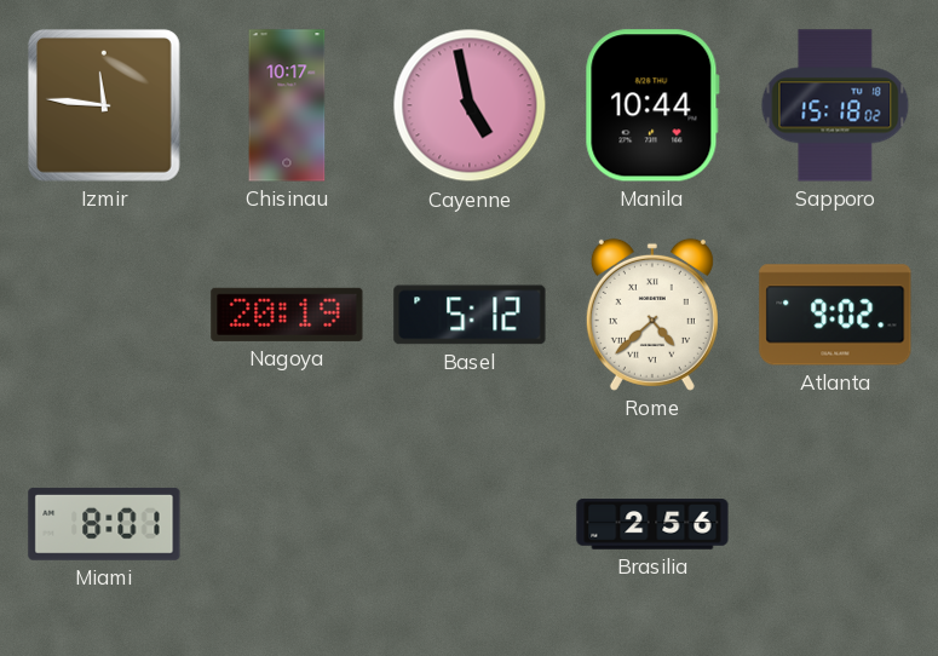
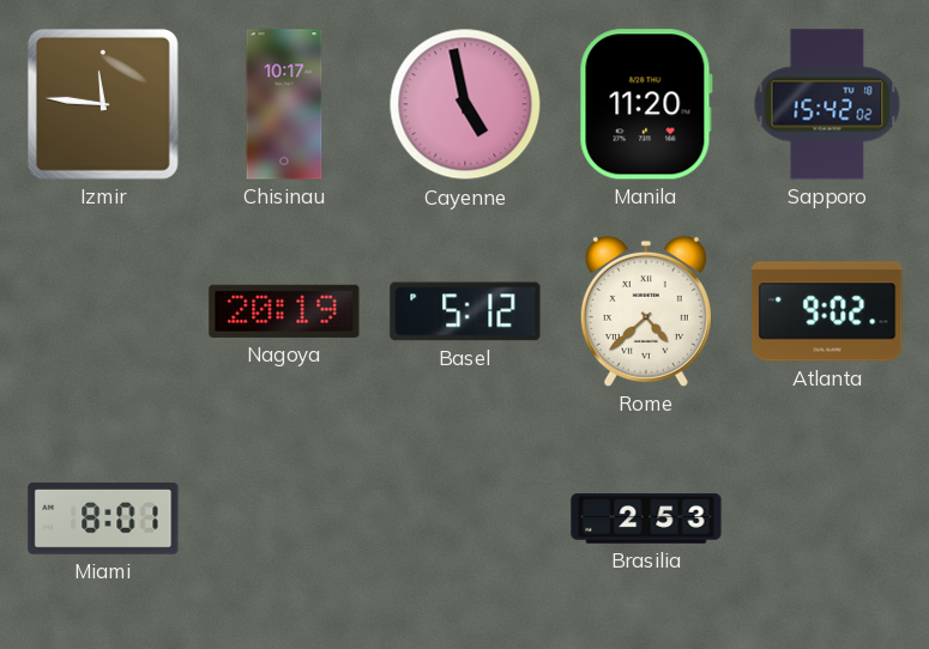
Manila: 10:44 -> 11:20
Sapporo: 15:18 -> 15:42
Brasilia: 2:56 -> 2:53
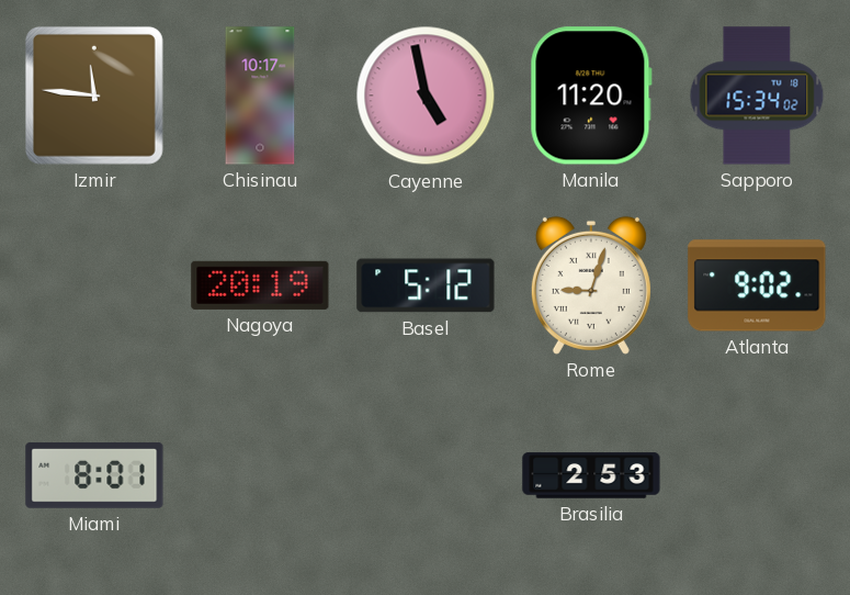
Sapporo: 15:42 -> 15:34
Rome: 4:38 -> 9:03
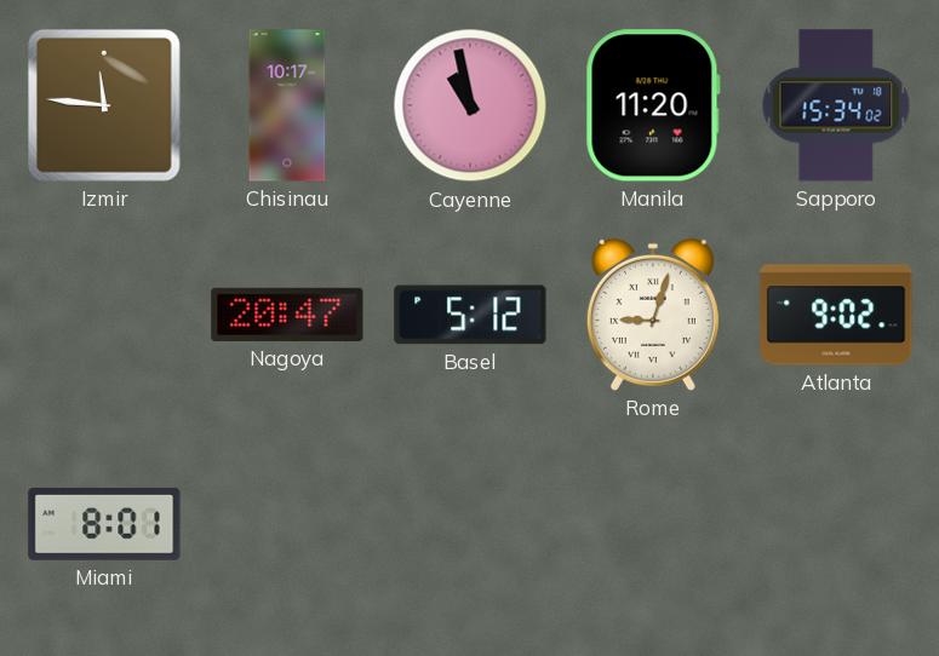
Cayenne: 4:58 -> 10:58
Nagoya: 20:19 -> 20:47
Brasilia: 2:53 -> none
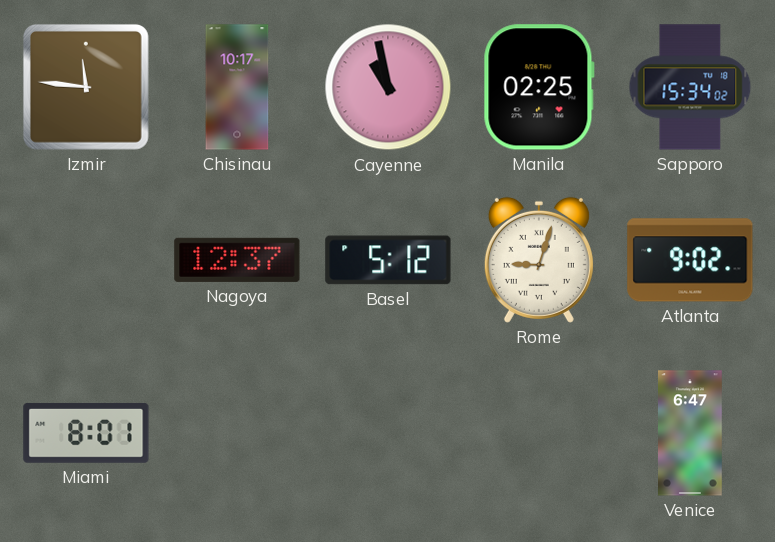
Manila: 11:20 -> 02:25
Nagoya: 20:47 -> 12:37
Venice: none -> 6:47
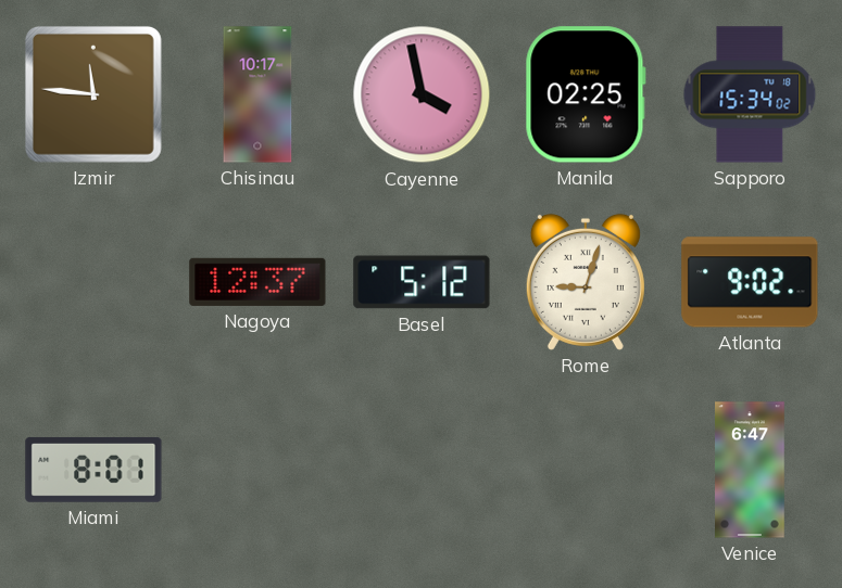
Cayenne: 10:58 -> 3:58
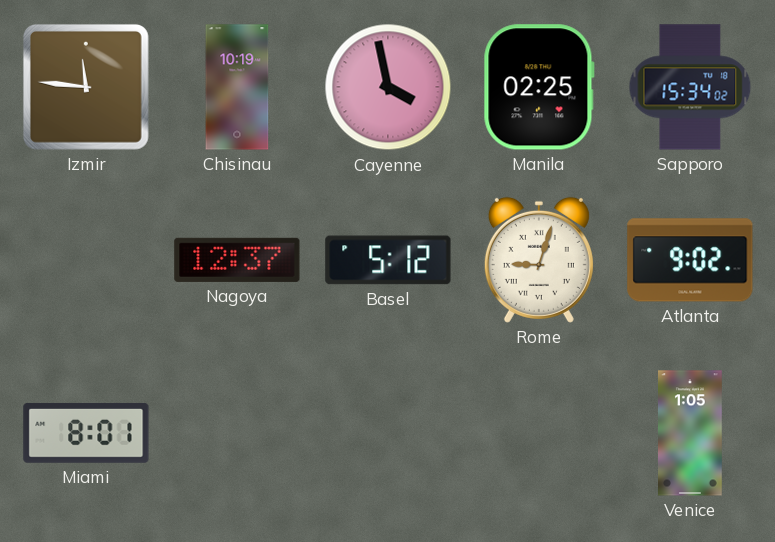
Chisinau: 10:17 -> 10:19
Venice: 6:47 -> 1:05
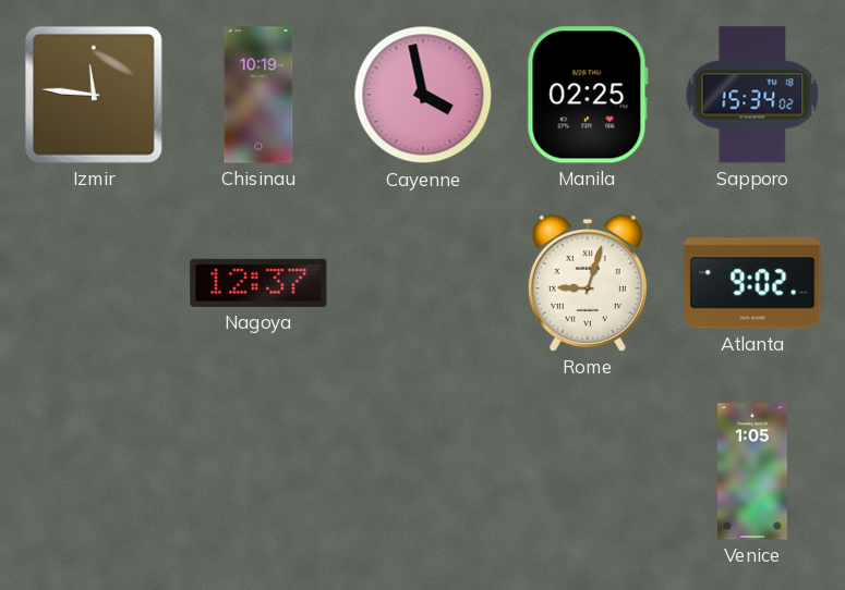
Basel: 5:12 -> none
Miami: 8:01 -> none
